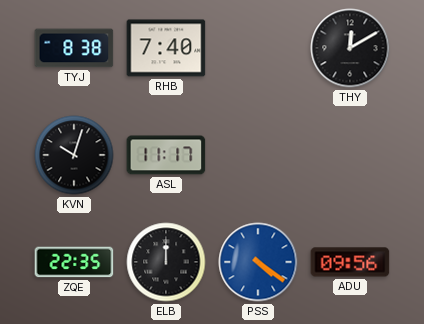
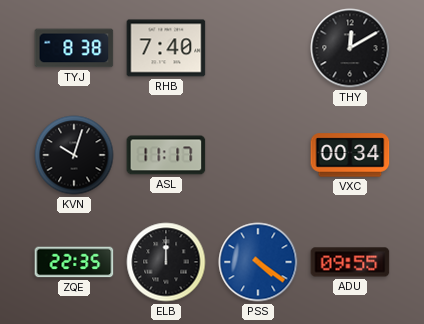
VXC: none -> 00:34
ADU: 09:56 -> 09:55
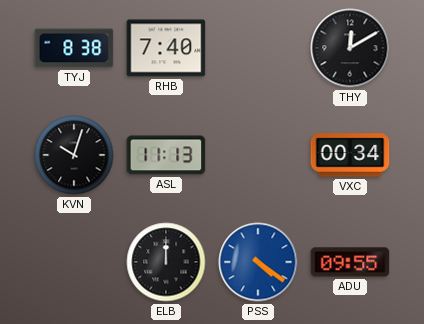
ASL: 11:17 -> 11:13
ZQE: 22:35 -> none
